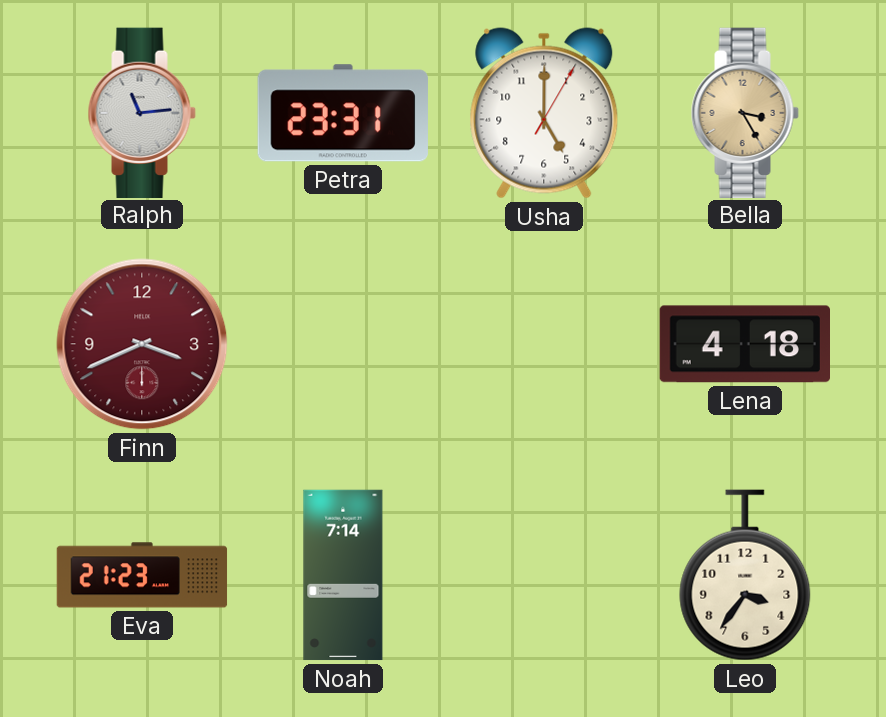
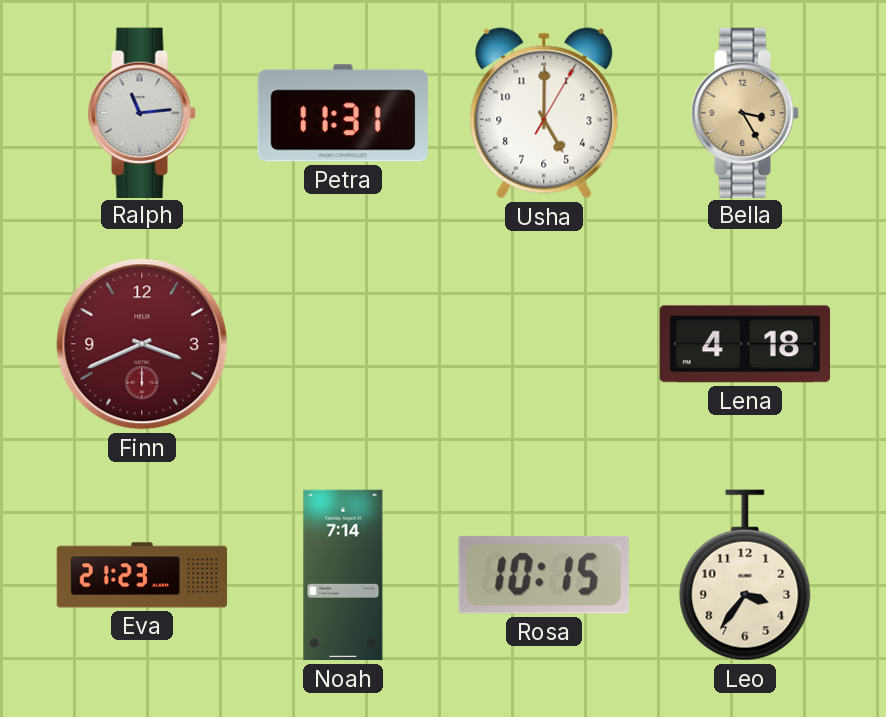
Petra: 23:31 -> 11:31
Rosa: none -> 10:15
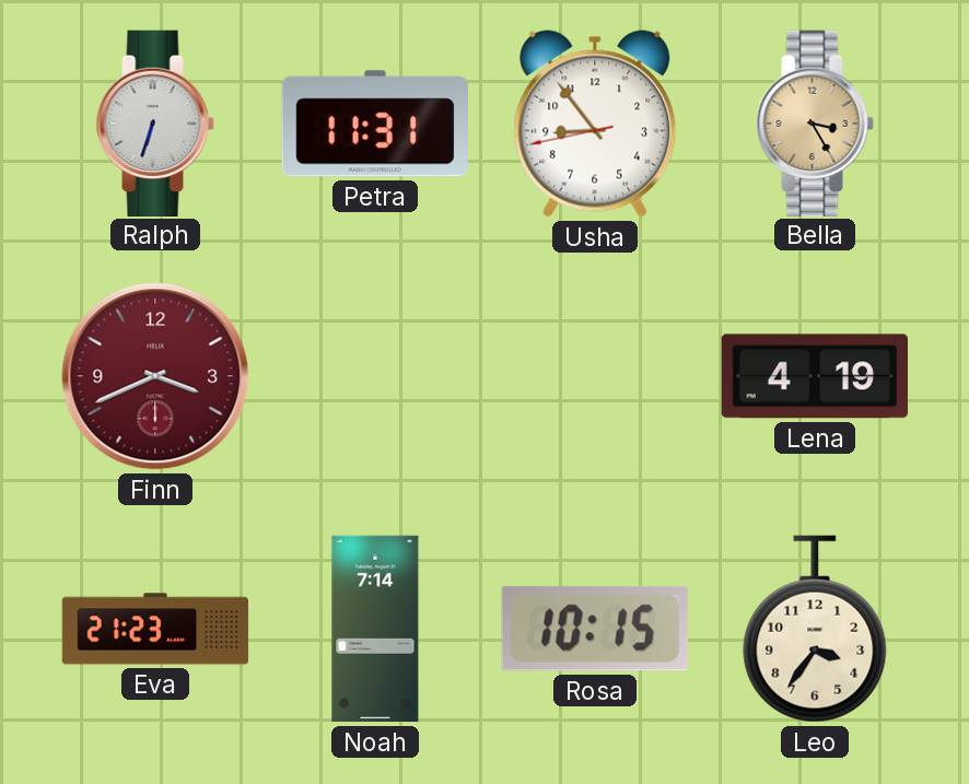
Ralph: 11:14 -> 6:33
Usha: 5:00 -> 8:53
Lena: 4:18 -> 4:19
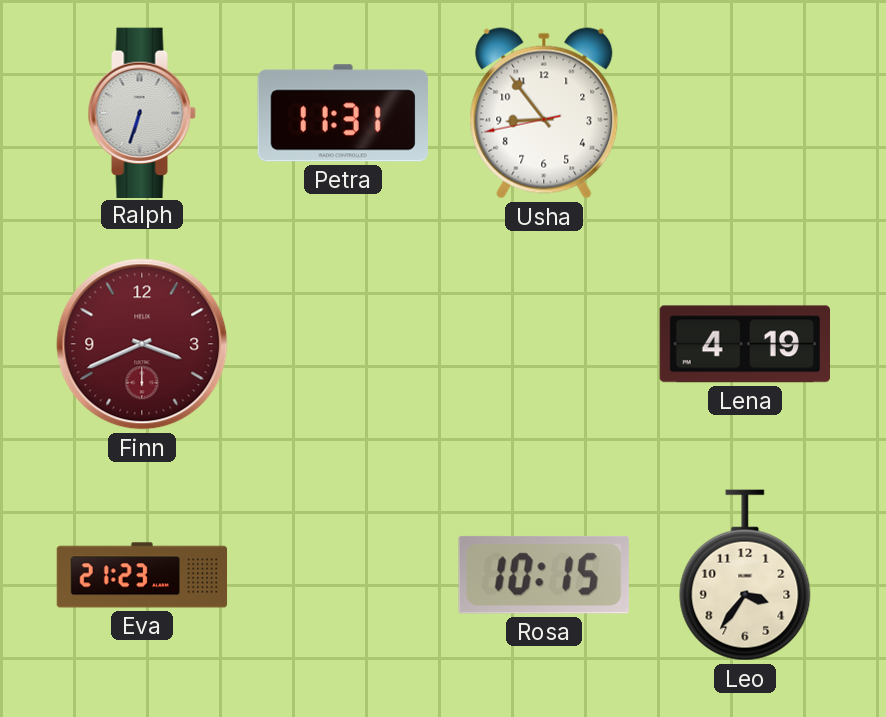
Bella: 3:25 -> none
Noah: 7:14 -> none
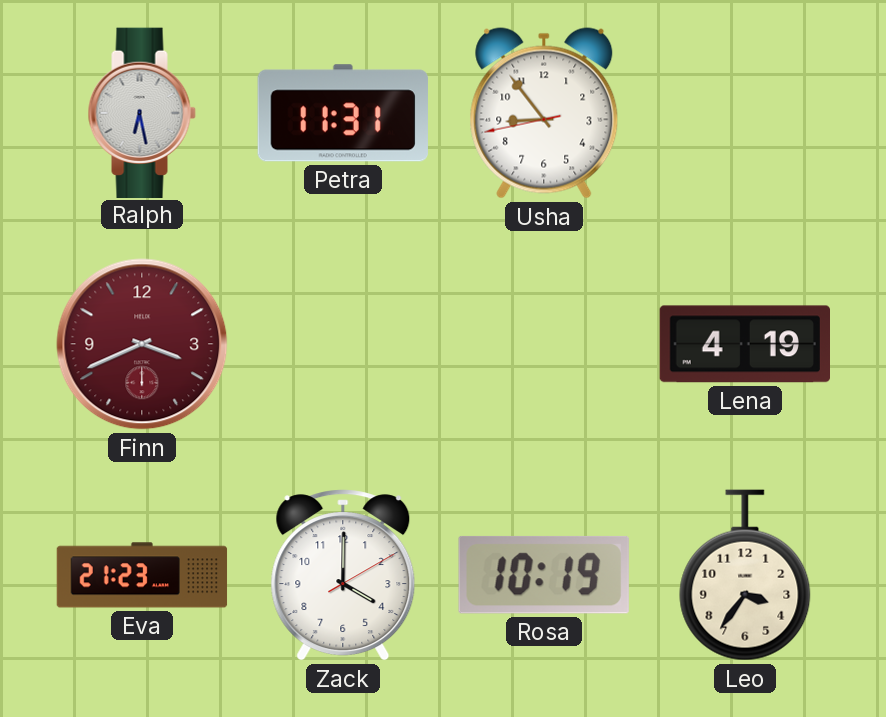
Ralph: 6:33 -> 6:28
Zack: none -> 4:00
Rosa: 10:15 -> 10:19
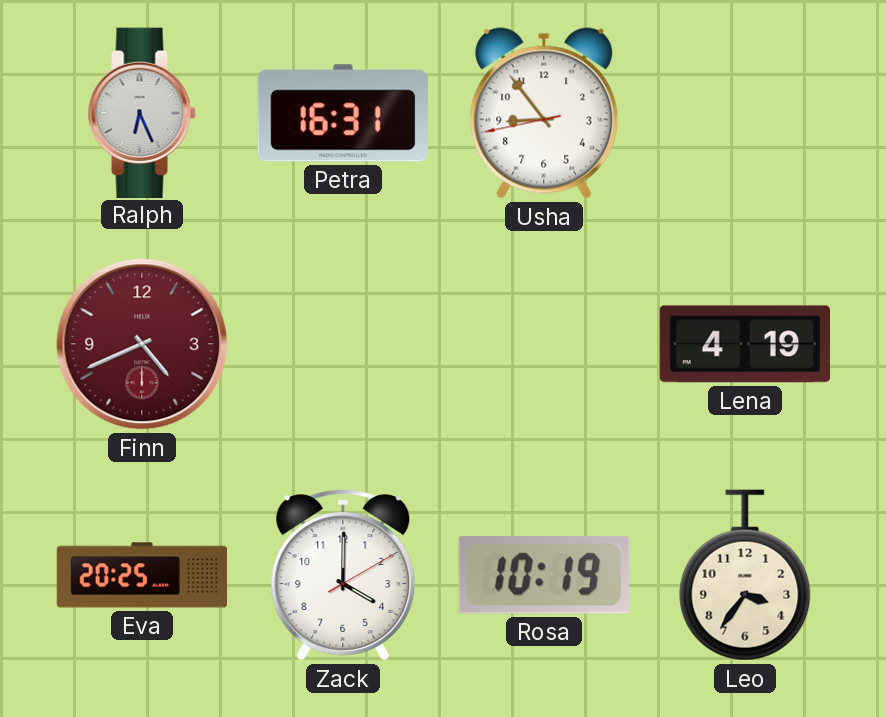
Ralph: 6:28 -> 6:26
Petra: 11:31 -> 16:31
Finn: 3:41 -> 4:41
Eva: 21:23 -> 20:25
